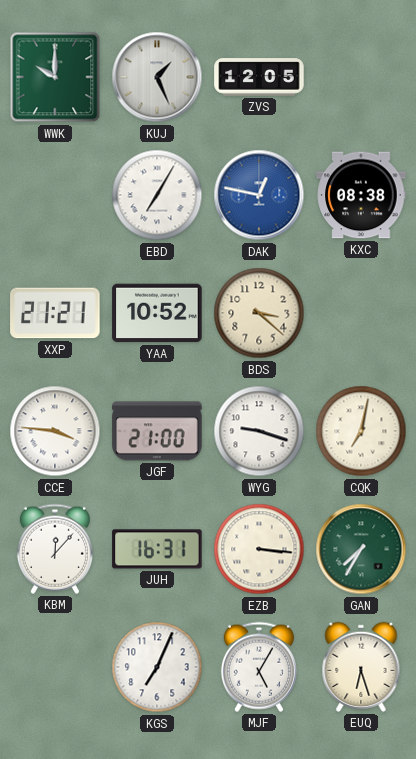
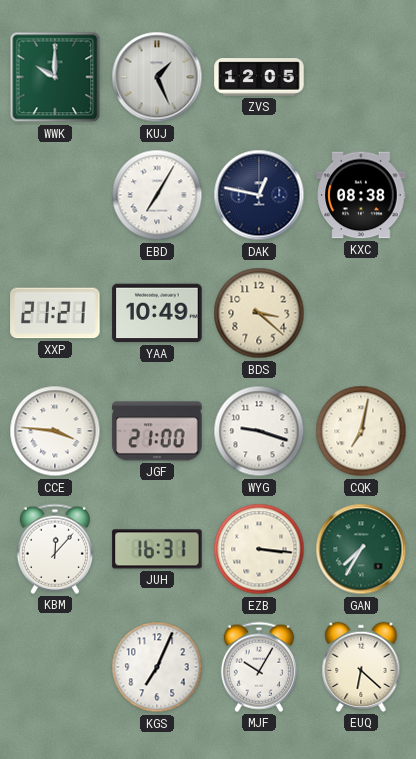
DAK dial: blue -> navy
YAA: 10:52 -> 10:49
MJF: 5:05 -> 10:05
EUQ: 6:27 -> 6:22
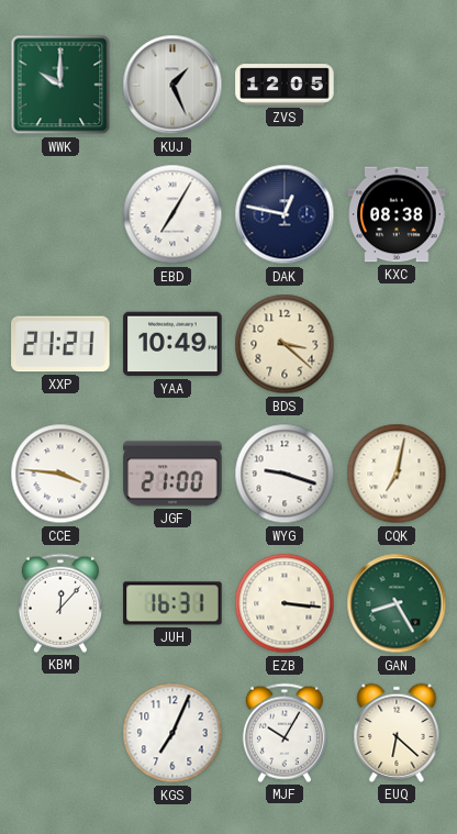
GAN: 7:35 -> 8:25
